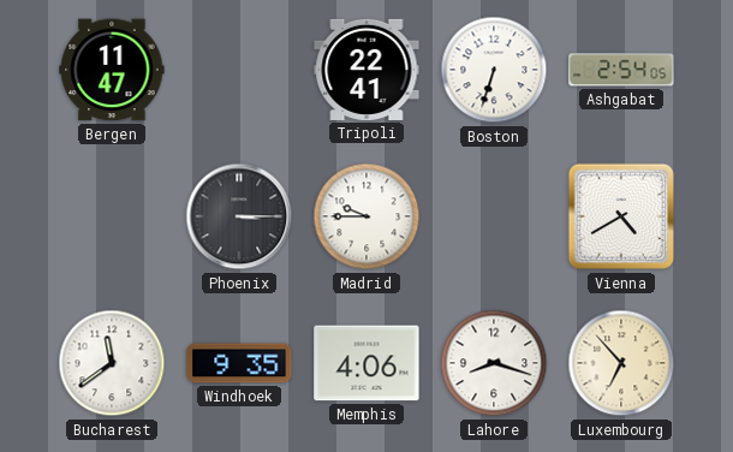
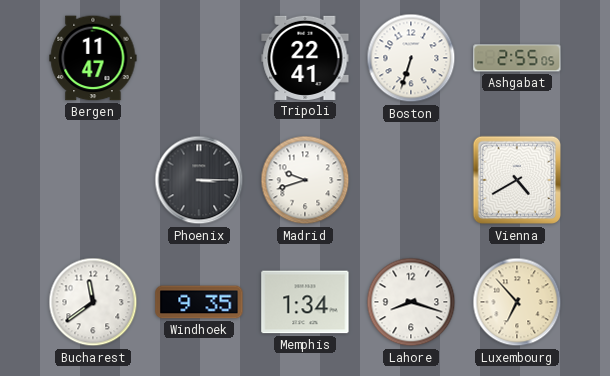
Ashgabat: 2:54 -> 2:55
Madrid: 9:45 -> 9:42
Memphis: 4:06 -> 1:34
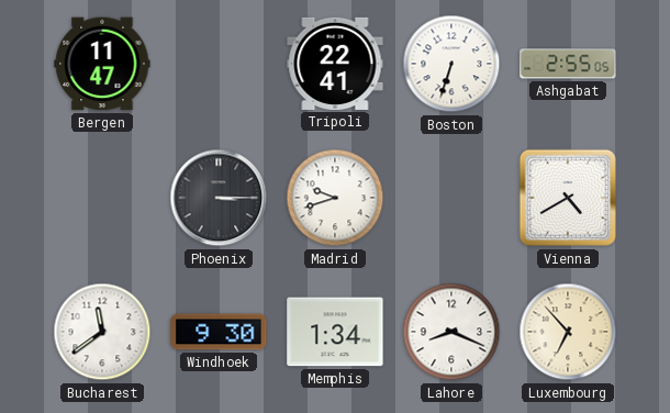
Windhoek: 9:35 -> 9:30
Lahore: 8:18 -> 8:19
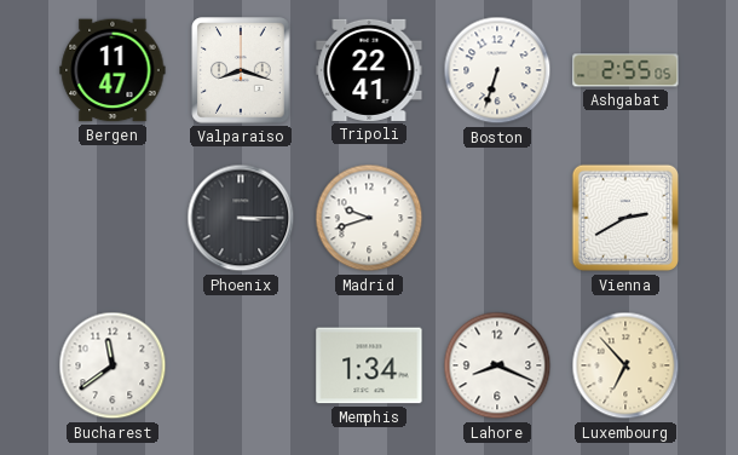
Valparaiso: none -> 8:18
Vienna: 4:40 -> 2:40
Windhoek: 9:30 -> none
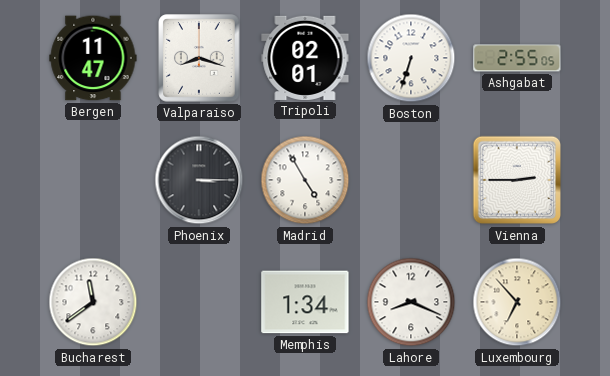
Tripoli: 22:41 -> 02:01
Madrid: 9:42 -> 4:55
Vienna: 2:40 -> 2:45
